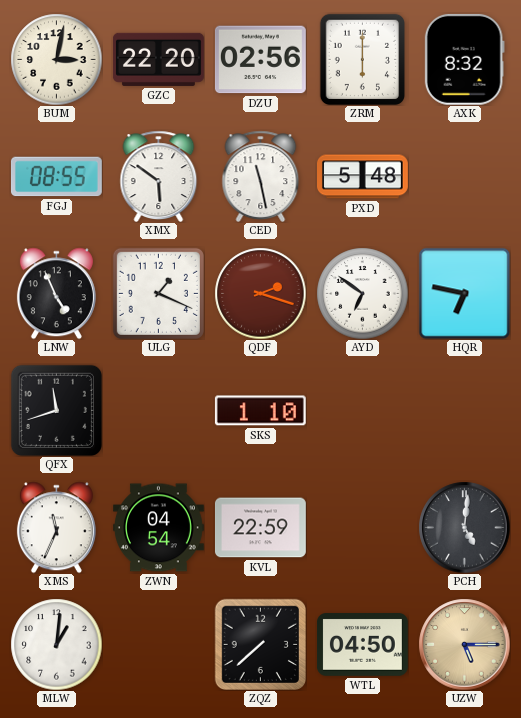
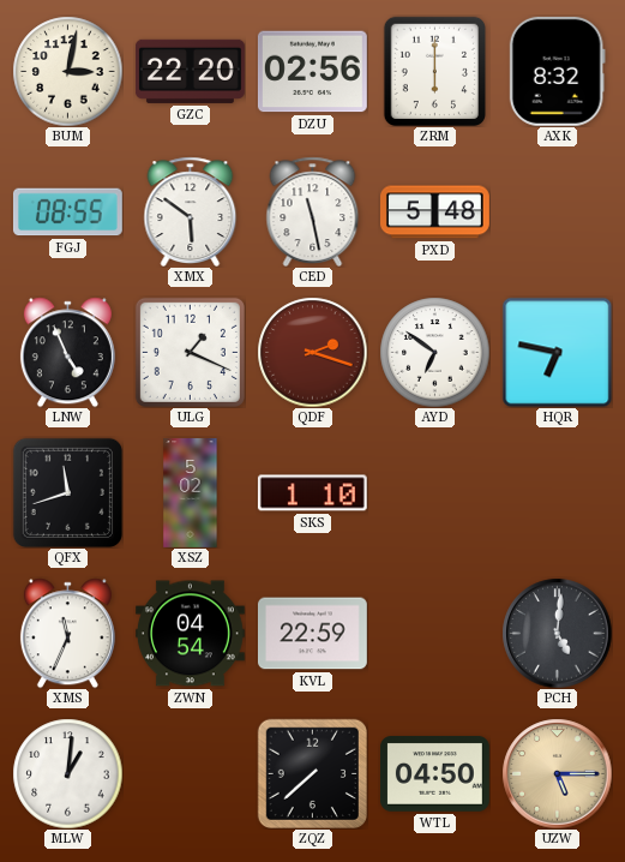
XSZ: none -> 5:02
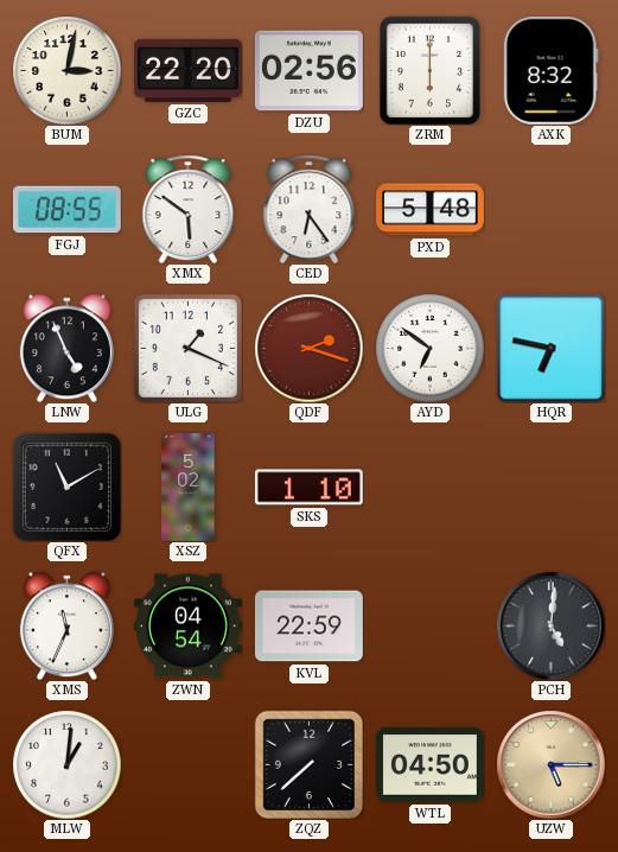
CED: 11:28 -> 6:24
QFX: 11:42 -> 11:10
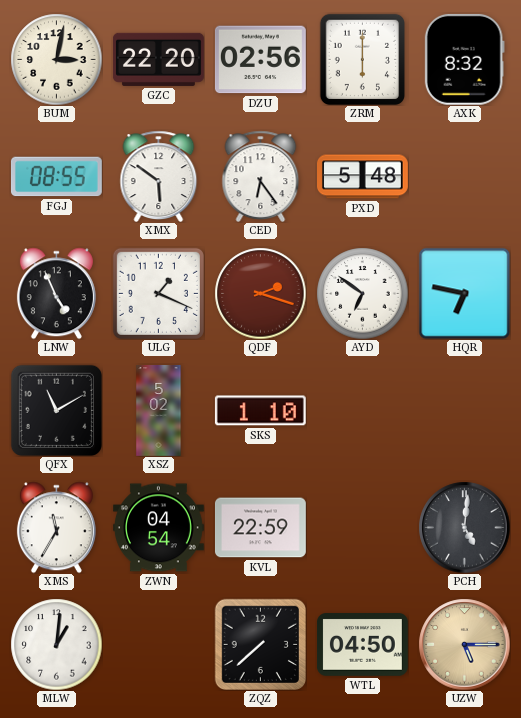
XMS: 11:34 -> 11:35
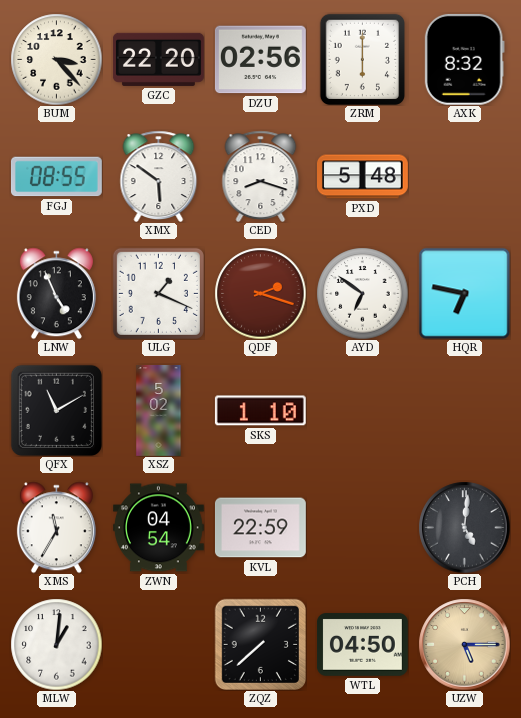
BUM: 3:02 -> 3:23
CED: 6:24 -> 8:18
